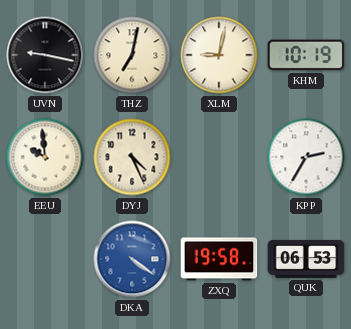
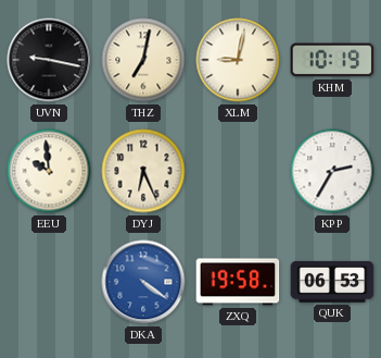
DYJ: 4:26 -> 6:26
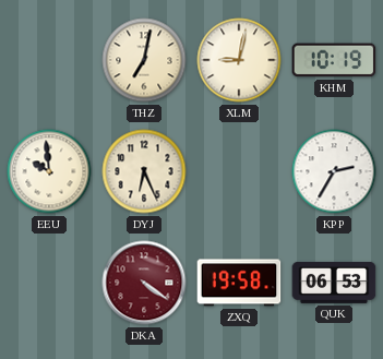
UVN: 9:17 -> none
DKA dial: blue -> burgundy
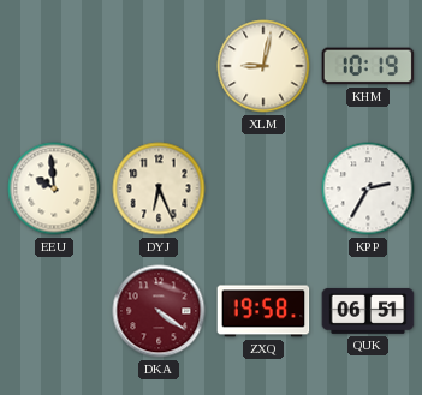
THZ: 7:02 -> none
QUK: 06:53 -> 06:51
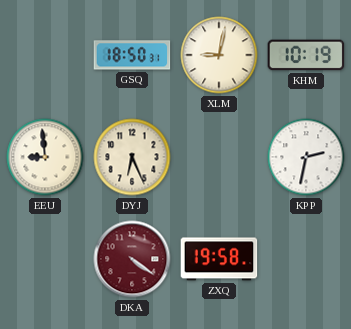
GSQ: none -> 18:50
EEU: 9:59 -> 8:59
KPP: 2:35 -> 2:32
QUK: 06:51 -> none
